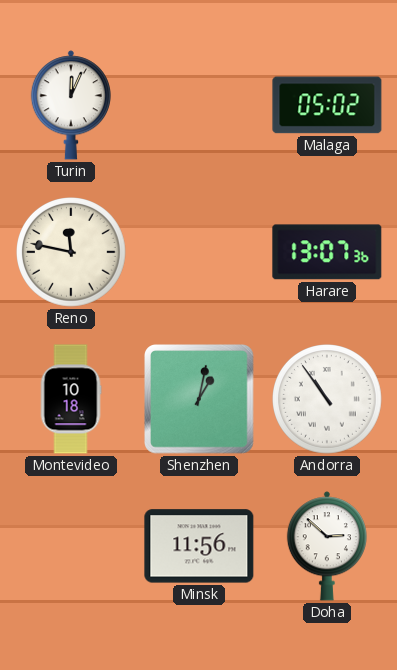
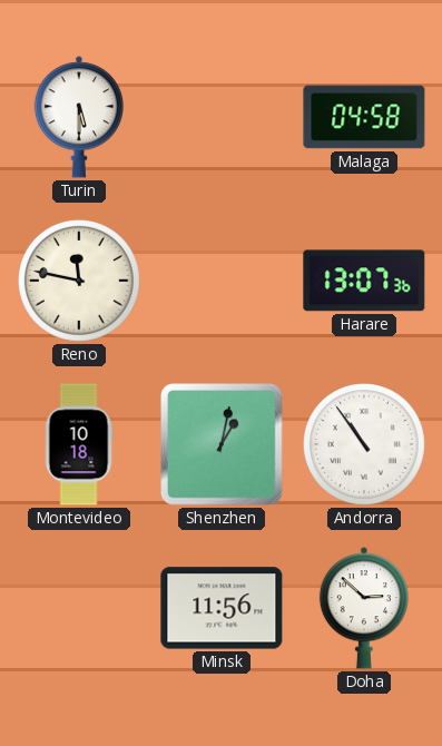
Turin: 12:04 -> 5:30
Malaga: 05:02 -> 04:58
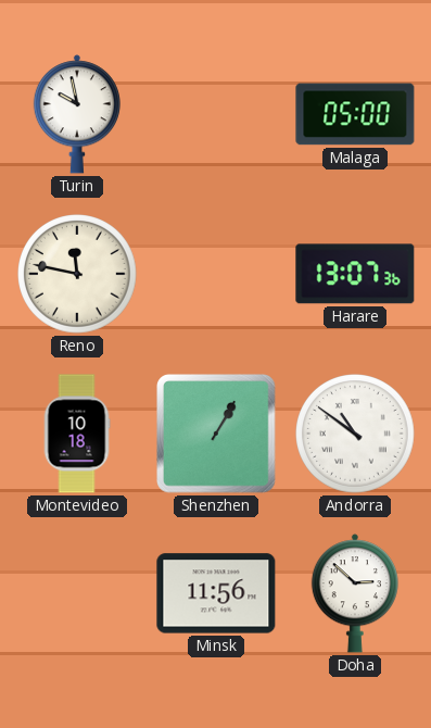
Turin: 5:30 -> 9:58
Malaga: 04:58 -> 05:00
Shenzhen: 1:02 -> 1:05
Andorra: 10:54 -> 10:51
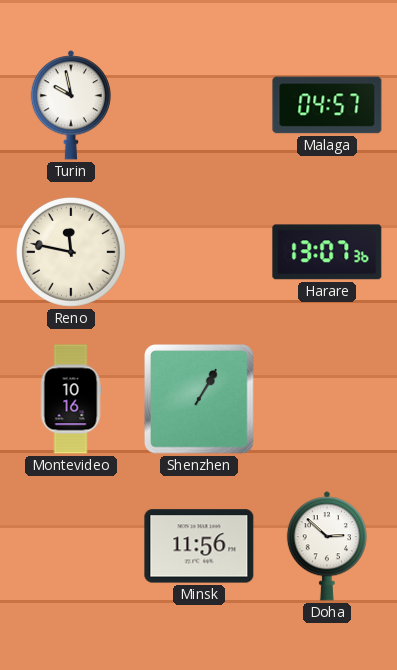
Malaga: 05:00 -> 04:57
Montevideo: 10:18 -> 10:16
Andorra: 10:51 -> none
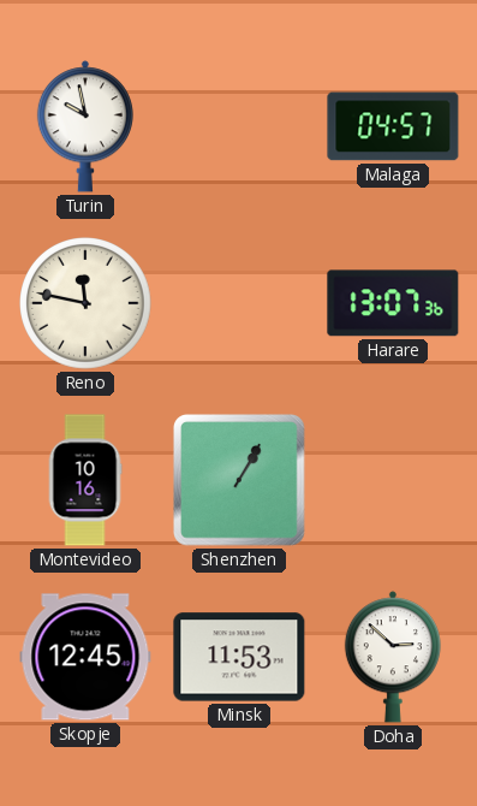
Skopje: none -> 12:45
Minsk: 11:56 -> 11:53
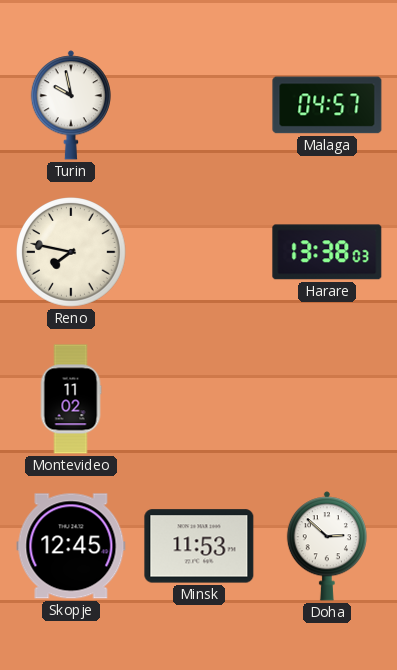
Reno: 11:47 -> 7:47
Harare: 13:07 -> 13:38
Montevideo: 10:16 -> 11:02
Shenzhen: 1:05 -> none
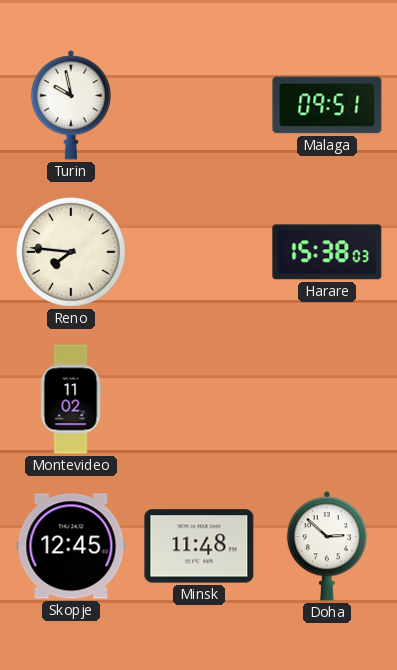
Malaga: 04:57 -> 09:51
Reno: 7:47 -> 7:46
Harare: 13:38 -> 15:38
Minsk: 11:53 -> 11:48
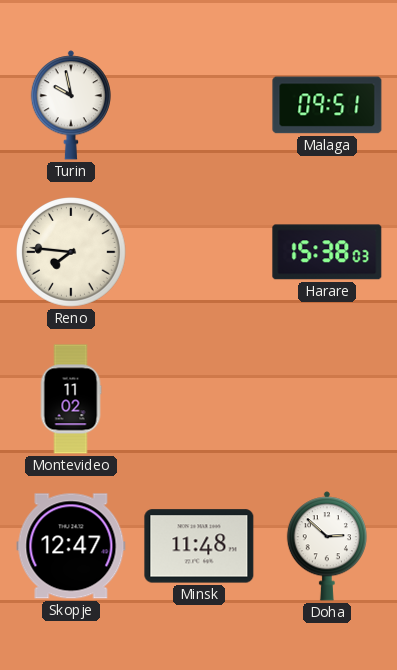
Skopje: 12:45 -> 12:47
